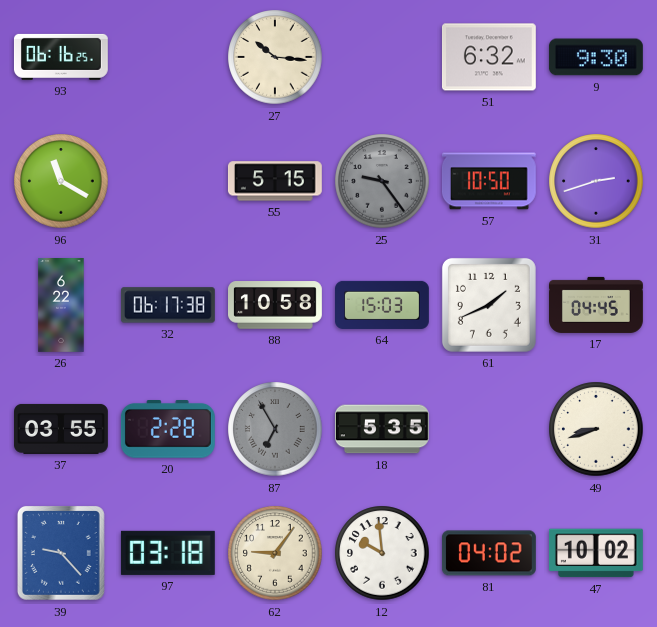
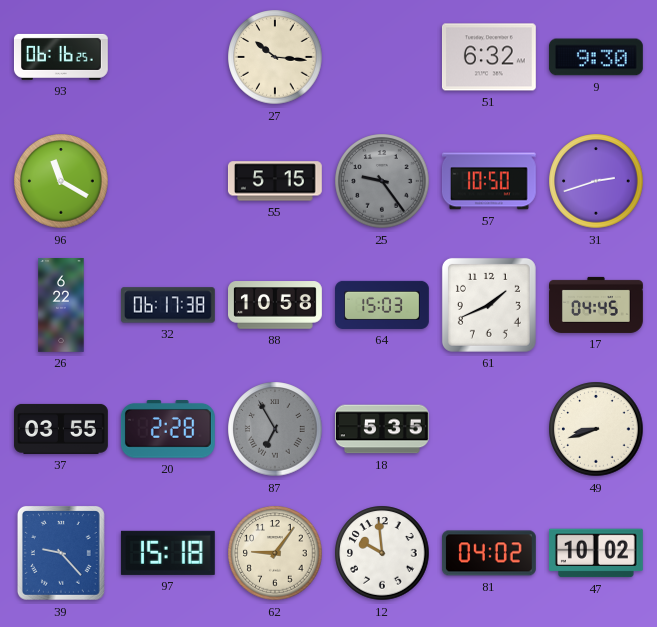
97: 03:18 -> 15:18
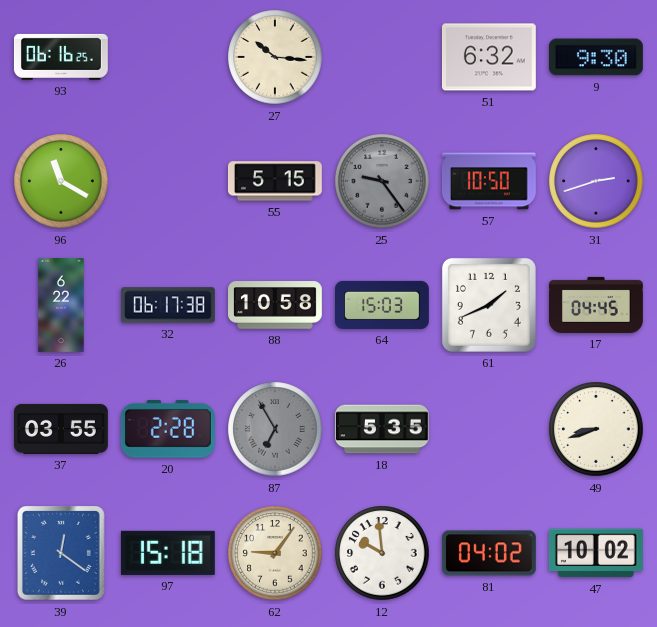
39: 9:23 -> 12:21
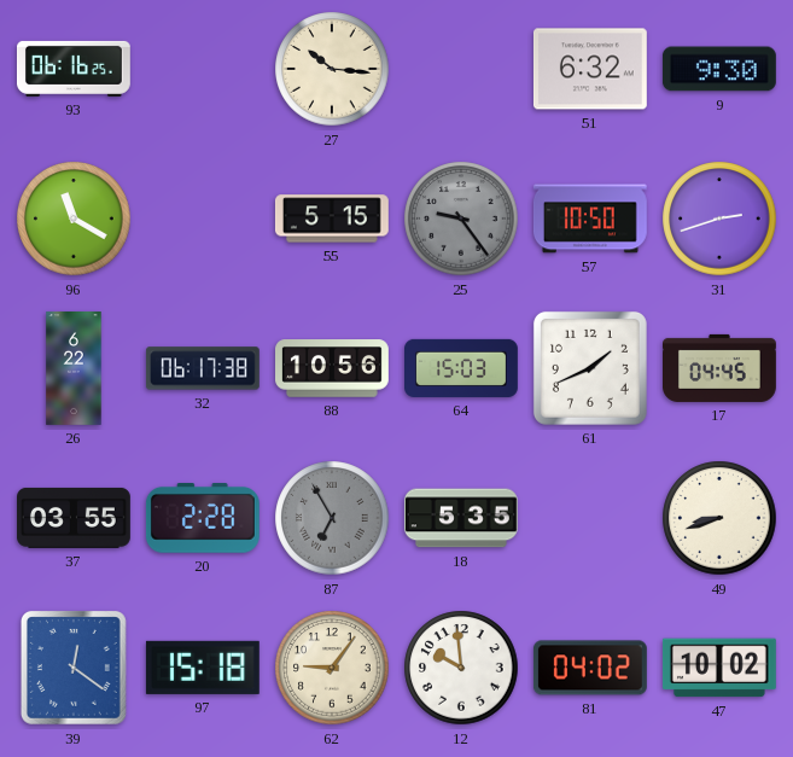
88: 10:58 -> 10:56
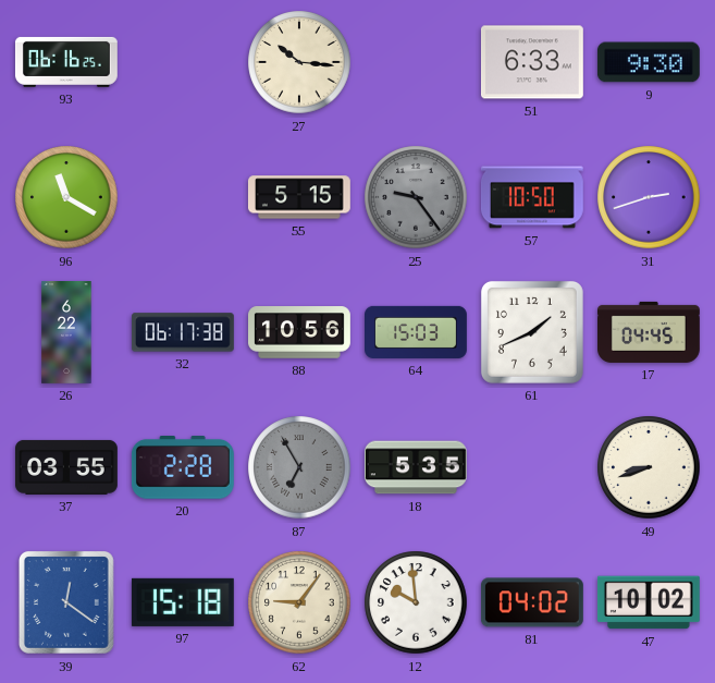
51: 6:32 -> 6:33
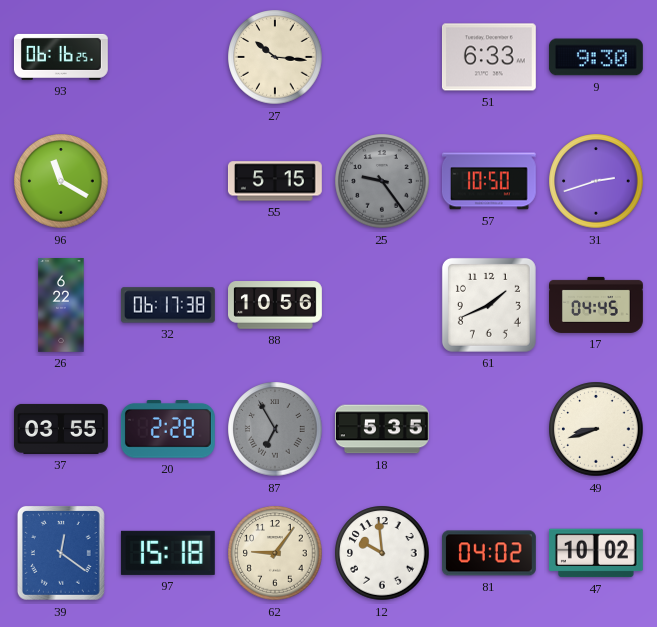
64: 15:03 -> none
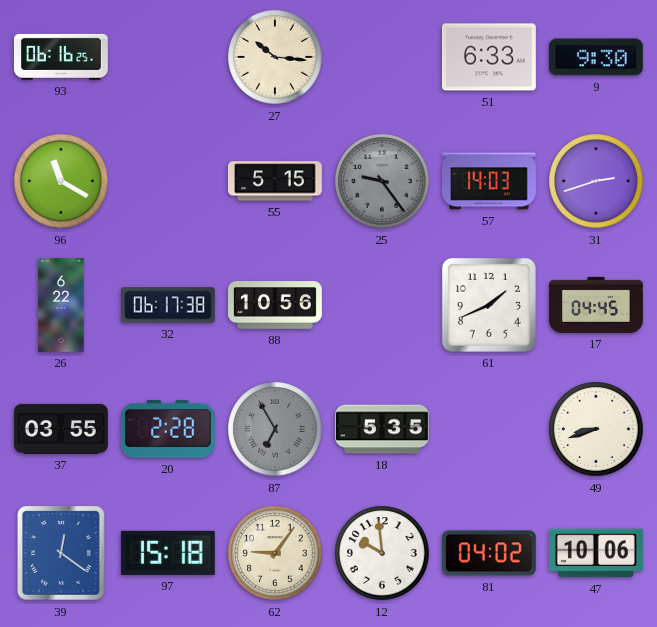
57: 10:50 -> 14:03
47: 10:02 -> 10:06
